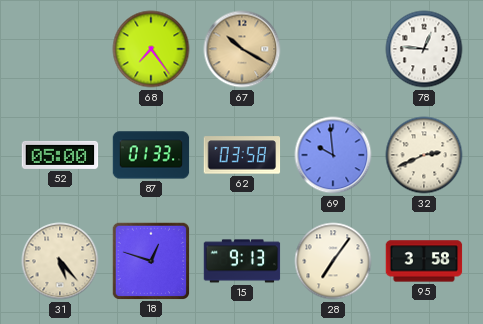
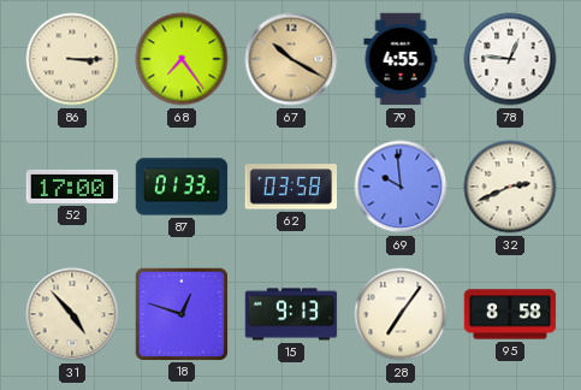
86: none -> 3:15
79: none -> 4:55
52: 05:00 -> 17:00
31: 5:23 -> 4:53
95: 3:58 -> 8:58
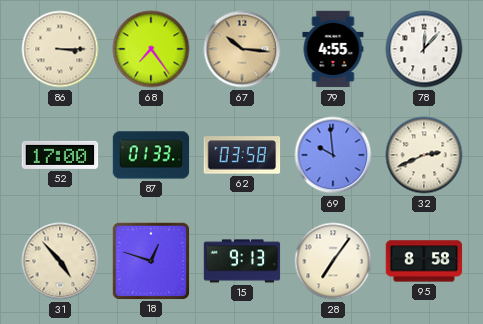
67: 10:20 -> 10:16
78: 12:46 -> 12:07
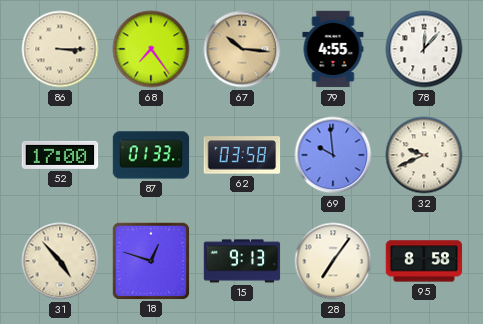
32: 2:41 -> 9:41
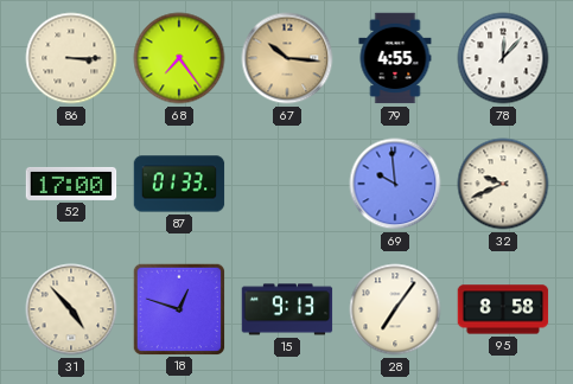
62: 03:58 -> none
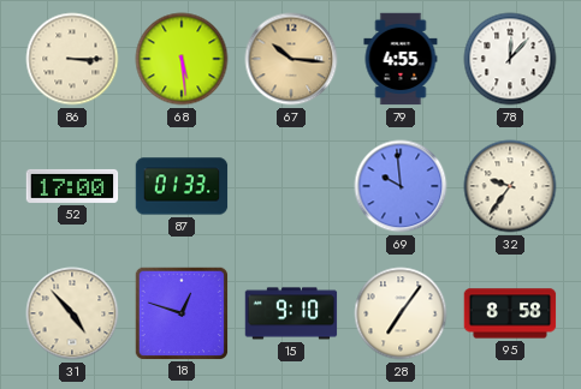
68: 7:24 -> 5:29
32: 9:41 -> 9:36
15: 9:13 -> 9:10
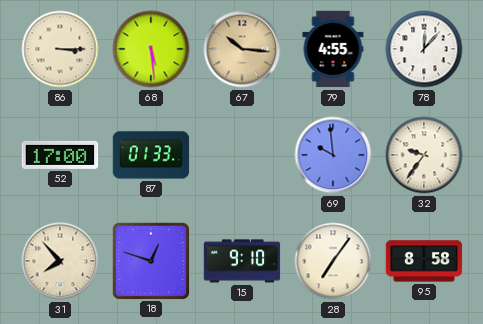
31: 4:53 -> 7:53
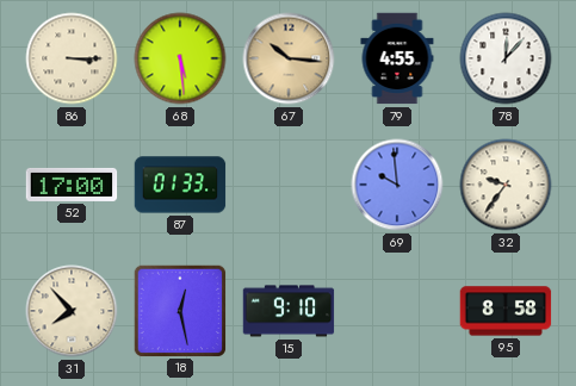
18: 12:48 -> 12:28
28: 7:06 -> none
